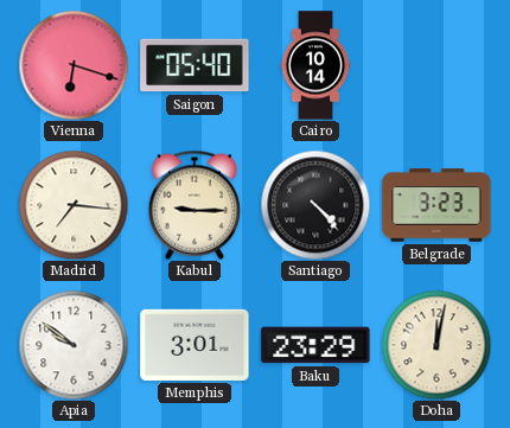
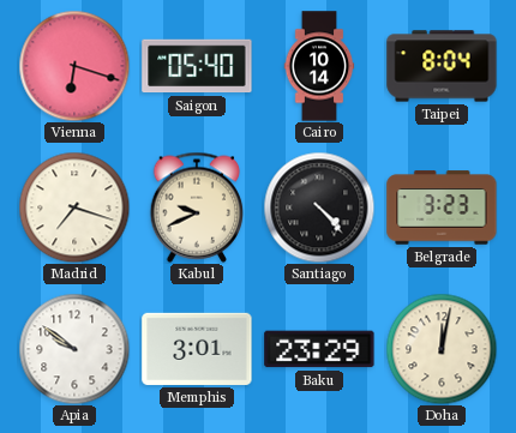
Taipei: none -> 8:04
Madrid: 7:16 -> 7:18
Kabul: 9:15 -> 9:41
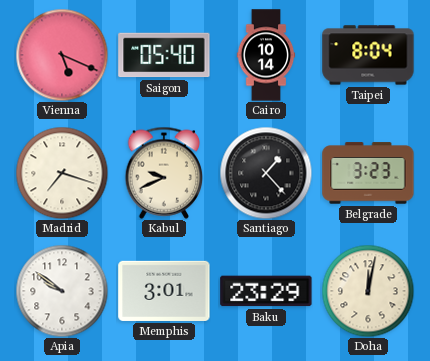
Vienna: 6:18 -> 5:19
Santiago: 4:23 -> 1:23
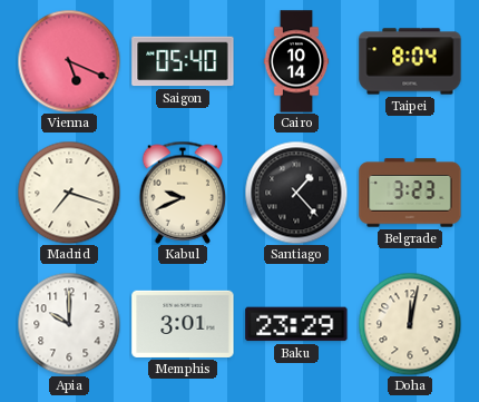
Apia: 9:51 -> 10:00
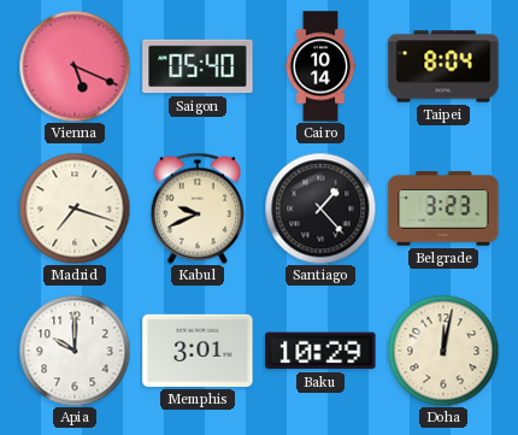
Baku: 23:29 -> 10:29
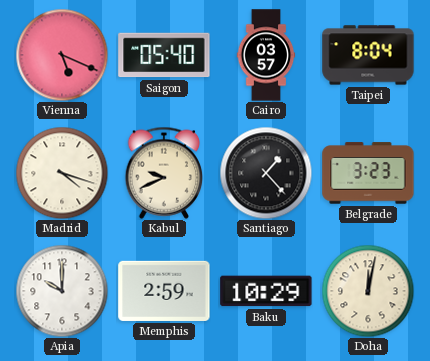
Cairo: 10:14 -> 03:57
Madrid: 7:18 -> 4:18
Memphis: 3:01 -> 2:59
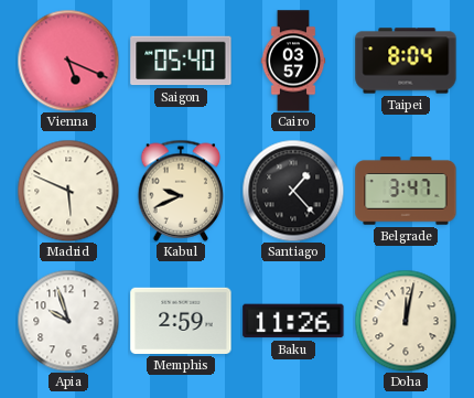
Madrid: 4:18 -> 5:49
Belgrade: 3:23 -> 3:47
Apia: 10:00 -> 9:57
Baku: 10:29 -> 11:26
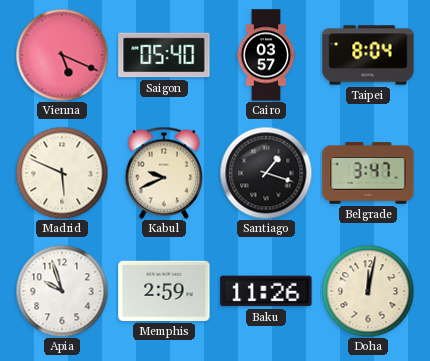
Santiago: 1:23 -> 1:18
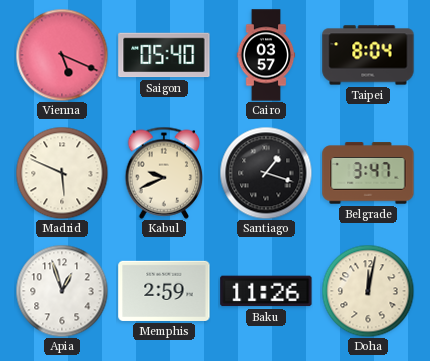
Apia: 9:57 -> 12:57
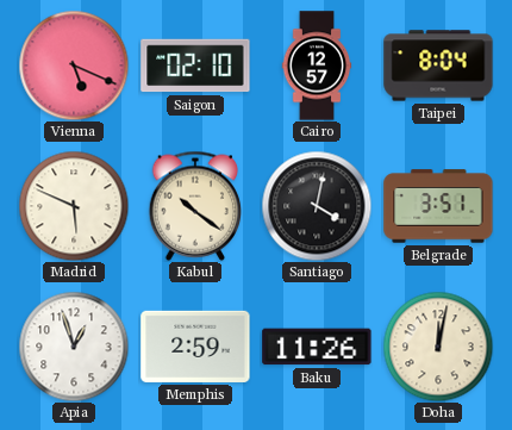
Saigon: 05:40 -> 02:10
Cairo: 03:57 -> 12:57
Kabul: 9:41 -> 10:21
Santiago: 1:18 -> 4:02
Belgrade: 3:47 -> 3:51
